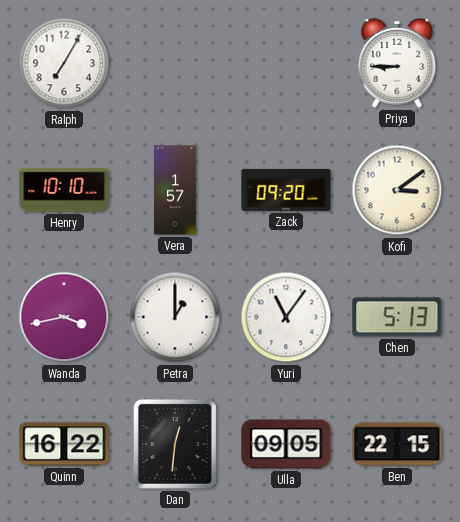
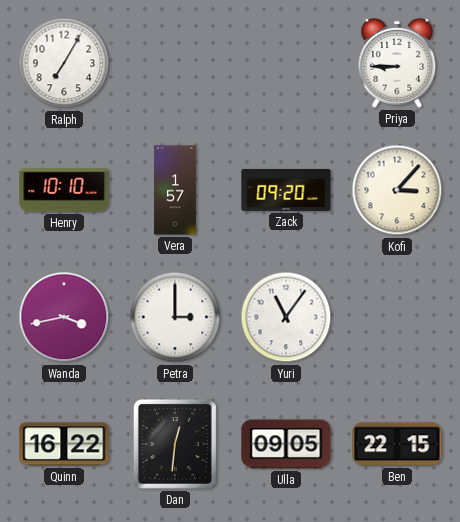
Kofi: 3:09 -> 3:07
Petra: 1:00 -> 3:00
Chen: 5:13 -> none
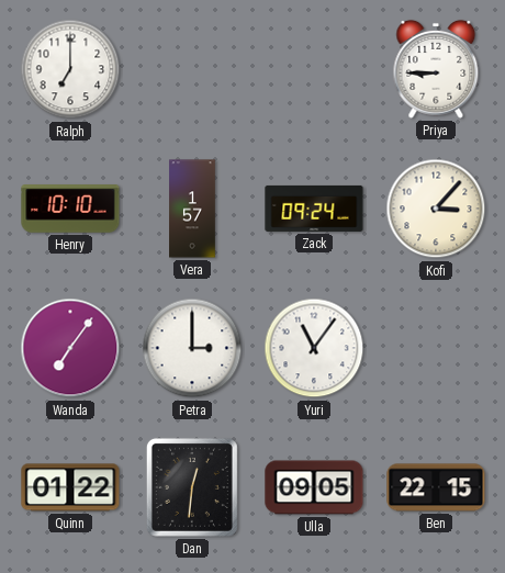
Ralph: 7:05 -> 7:00
Zack: 09:20 -> 09:24
Wanda: 3:43 -> 7:06
Quinn: 16:22 -> 01:22
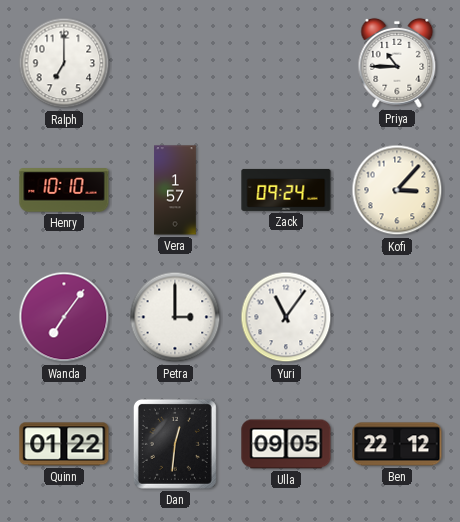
Priya: 8:45 -> 10:45
Ben: 22:15 -> 22:12
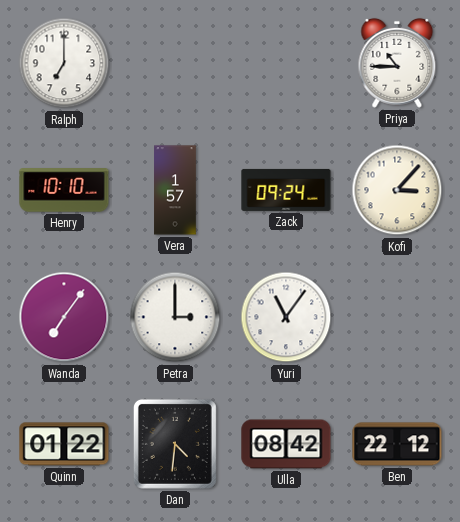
Dan: 12:31 -> 4:31
Ulla: 09:05 -> 08:42
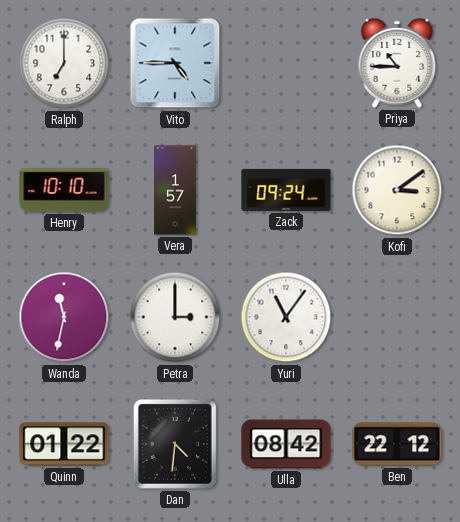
Vito: none -> 4:45
Kofi: 3:07 -> 3:09
Wanda: 7:06 -> 11:32
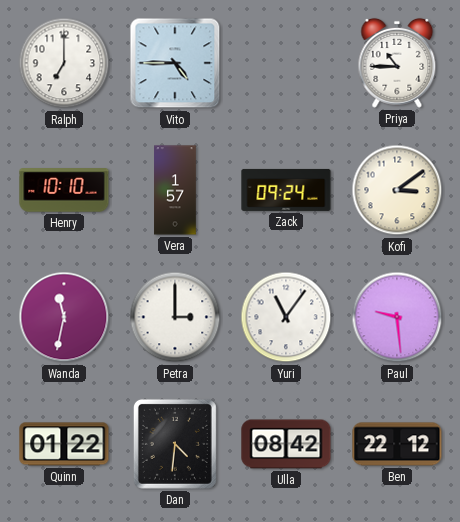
Paul: none -> 9:29
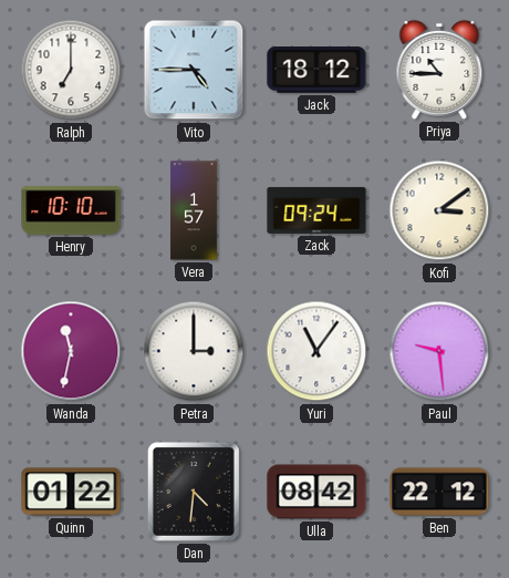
Jack: none -> 18:12
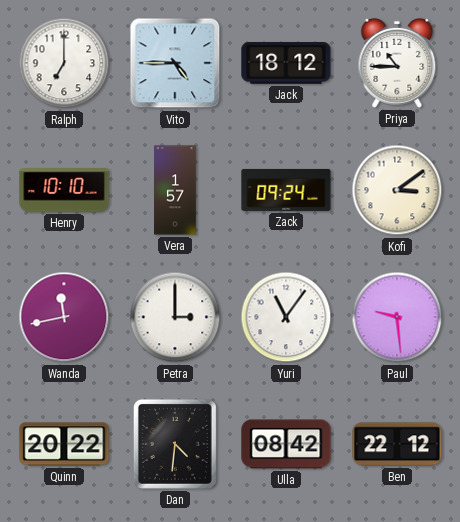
Wanda: 11:32 -> 11:43
Quinn: 01:22 -> 20:22
